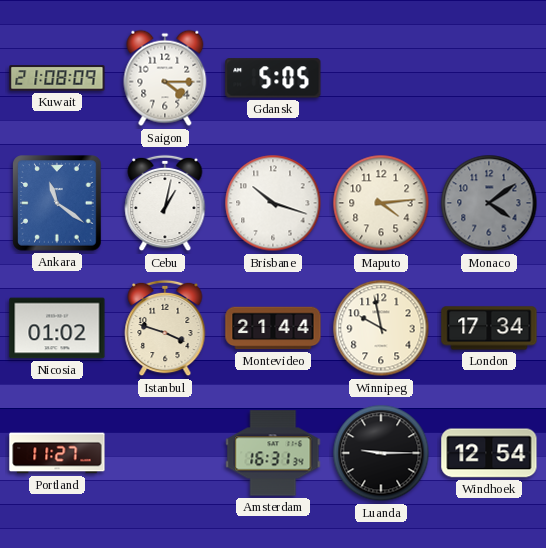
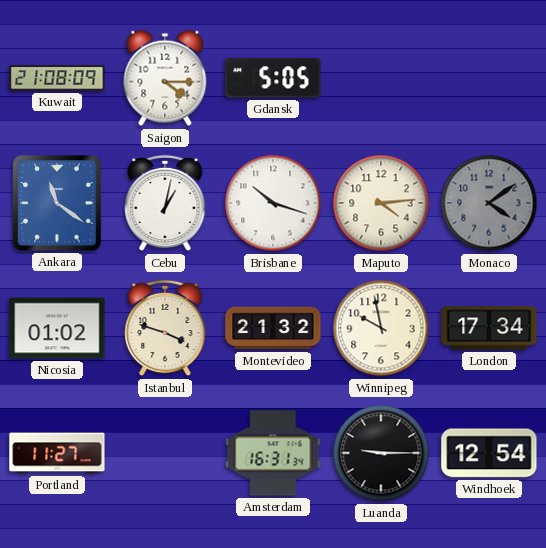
Montevideo: 21:44 -> 21:32
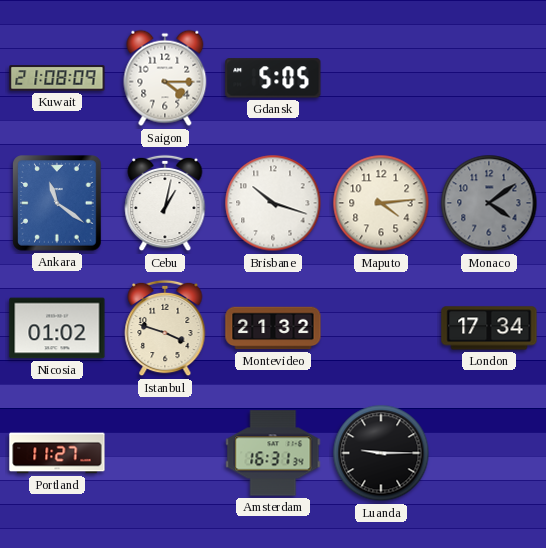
Winnipeg: 9:58 -> none
Windhoek: 12:54 -> none
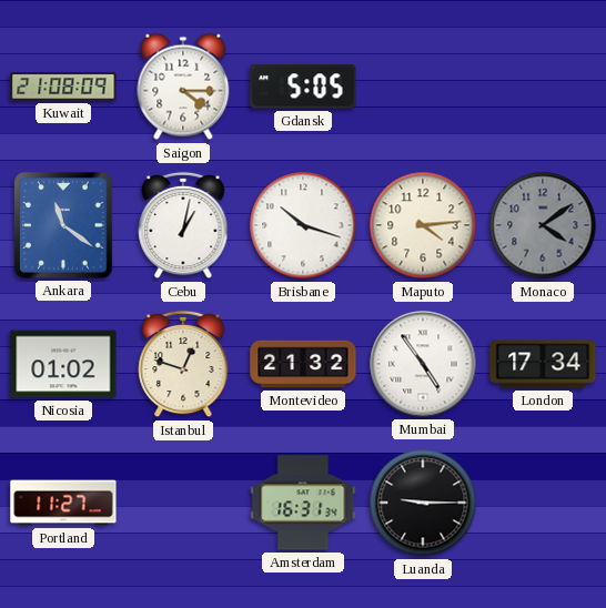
Istanbul: 3:48 -> 12:48
Mumbai: none -> 4:54
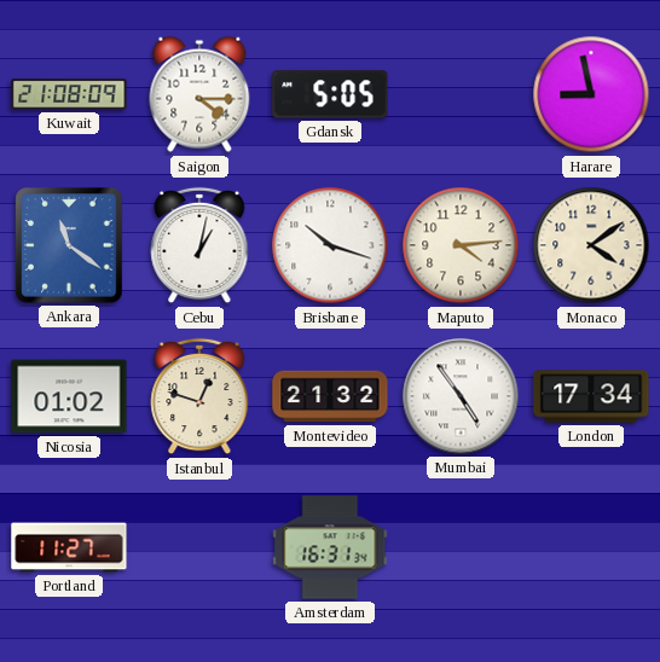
Harare: none -> 8:58
Monaco dial: grey -> cream
Luanda: 9:15 -> none
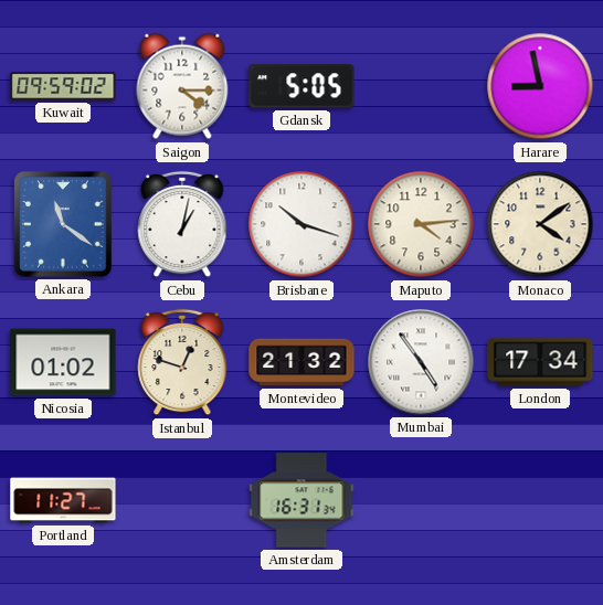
Kuwait: 21:08 -> 09:59
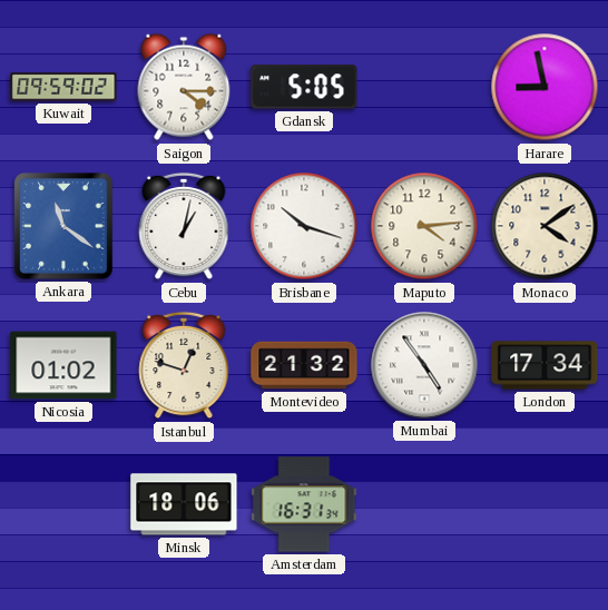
Portland: 11:27 -> none
Minsk: none -> 18:06
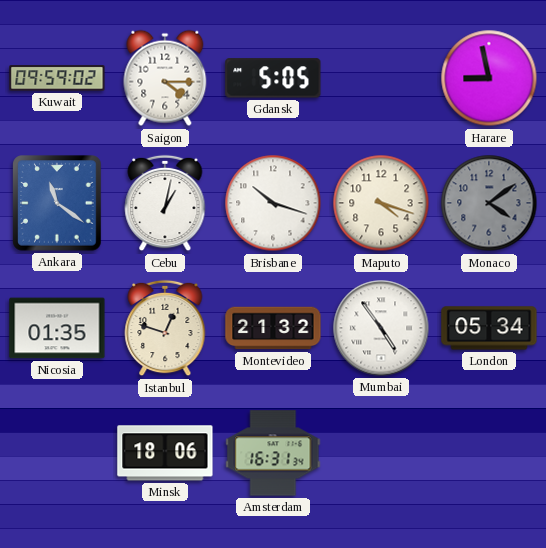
Maputo: 4:14 -> 4:18
Monaco dial: cream -> grey
Nicosia: 01:02 -> 01:35
London: 17:34 -> 05:34
